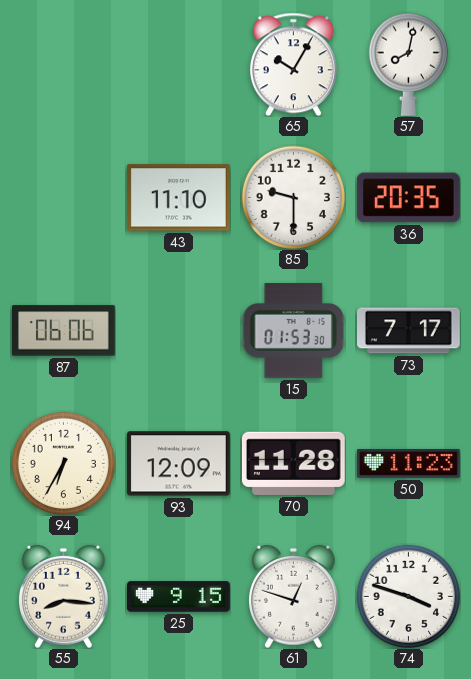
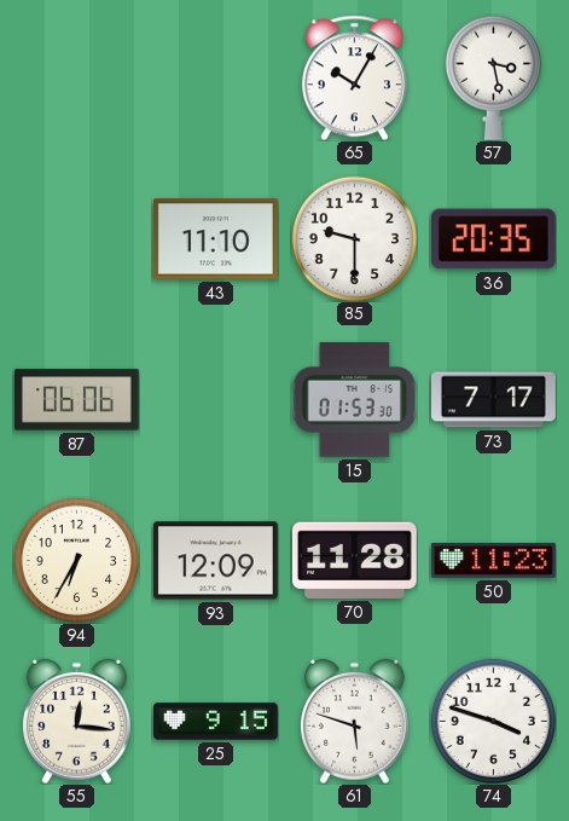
57: 8:02 -> 3:28
55: 8:16 -> 12:16
61: 12:48 -> 5:48
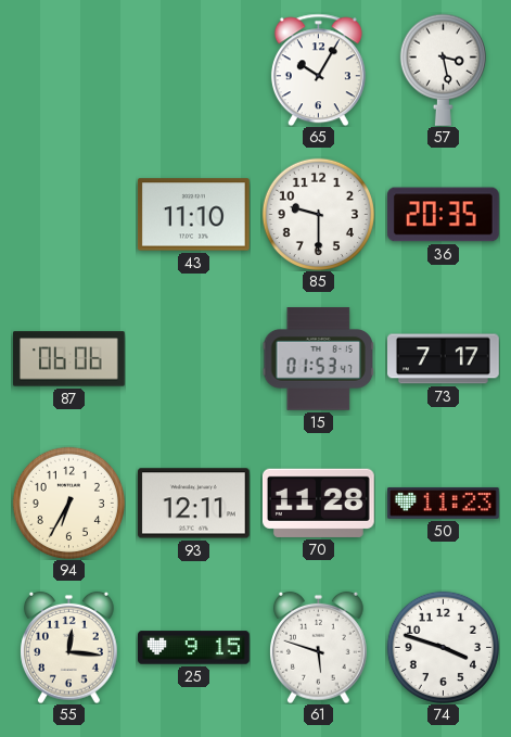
15: 01:53:30 -> 01:53:47
93: 12:09 -> 12:11
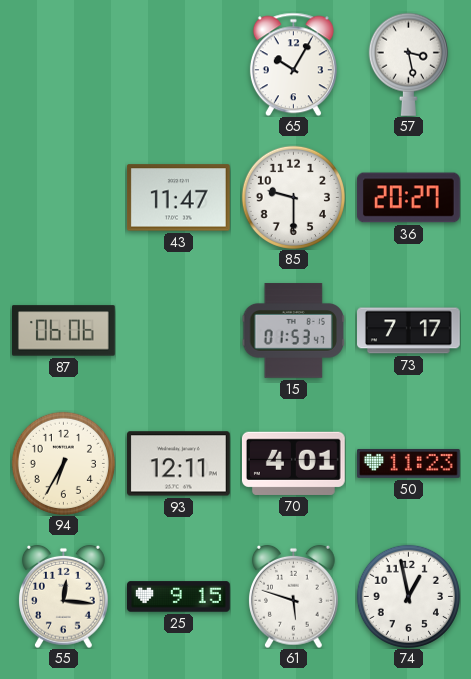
43: 11:10 -> 11:47
36: 20:35 -> 20:27
70: 11:28 -> 4:01
74: 3:48 -> 12:58
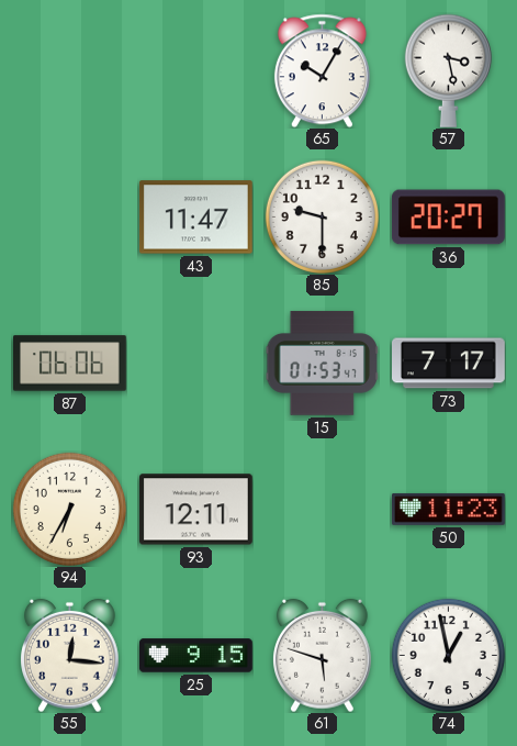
70: 4:01 -> none
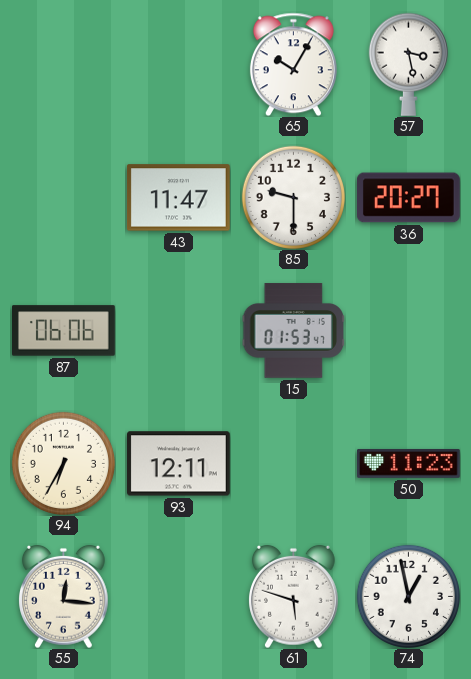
73: 7:17 -> none
25: 9:15 -> none
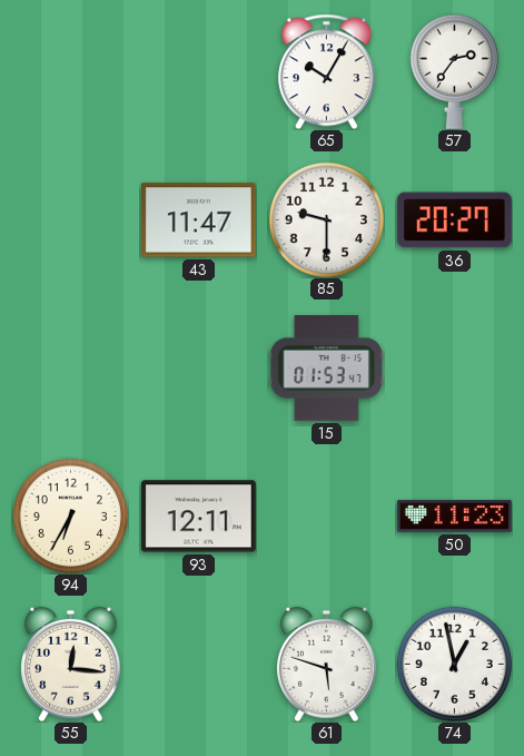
57: 3:28 -> 2:36
87: 06:06 -> none
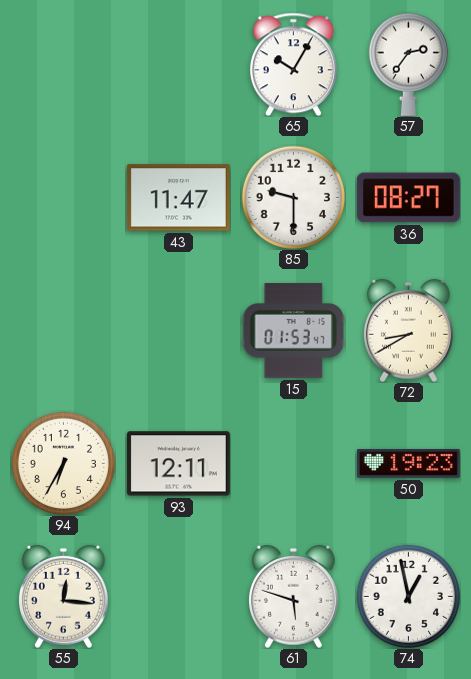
36: 20:27 -> 08:27
72: none -> 8:40
50: 11:23 -> 19:23
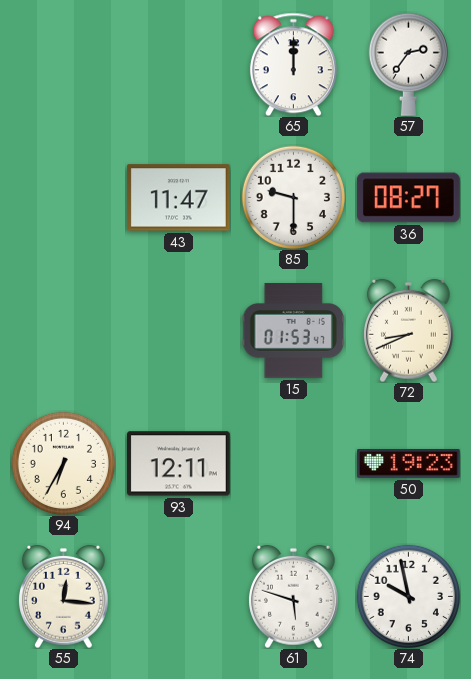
65: 10:05 -> 12:00
72: 8:40 -> 8:41
74: 12:58 -> 9:58
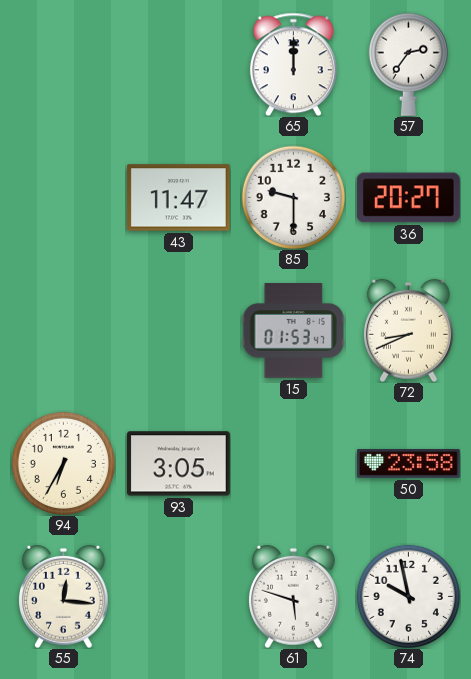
36: 08:27 -> 20:27
93: 12:11 -> 3:05
50: 19:23 -> 23:58
